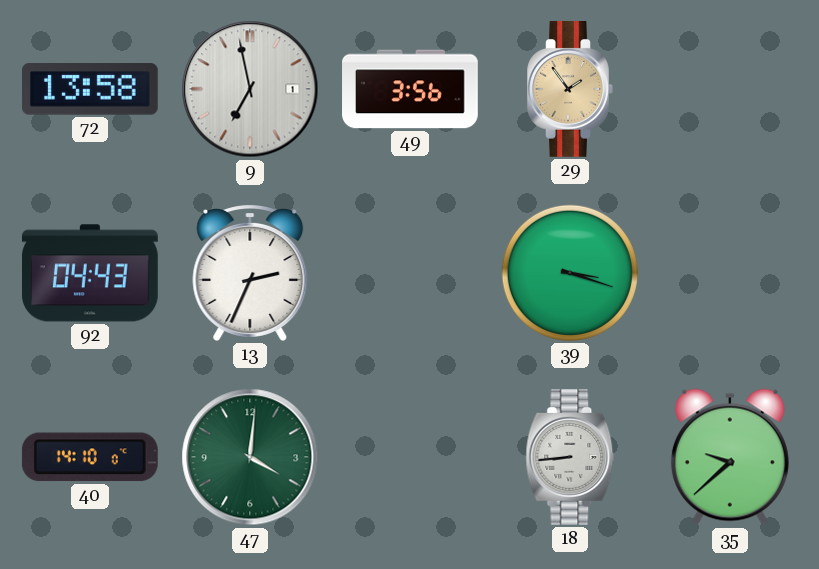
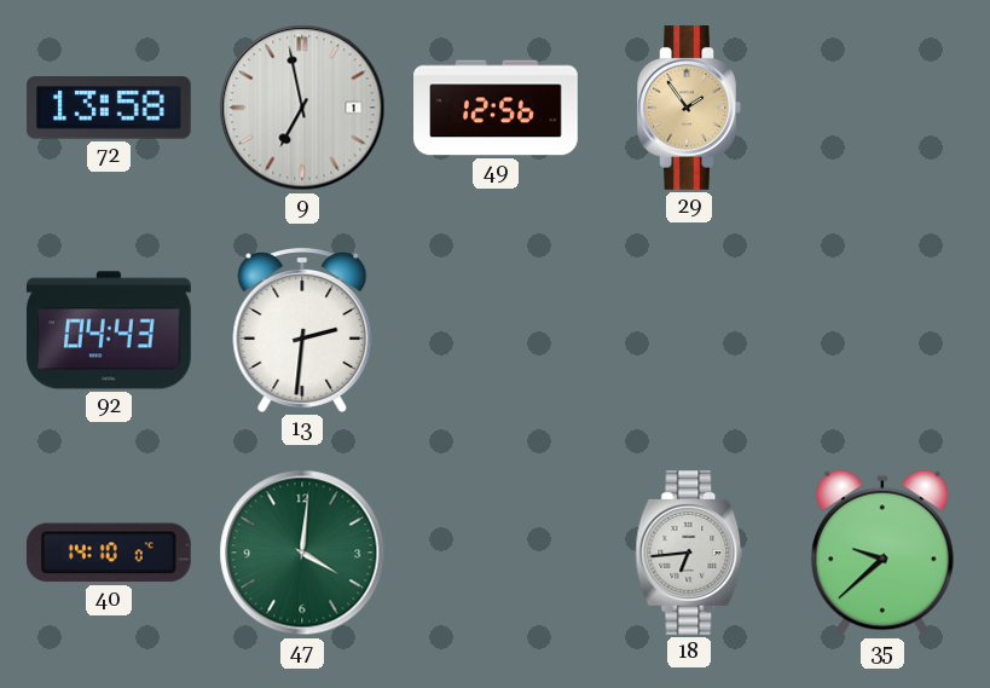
49: 3:56 -> 12:56
13: 2:34 -> 2:31
39: 3:18 -> none
18: 8:44 -> 6:44
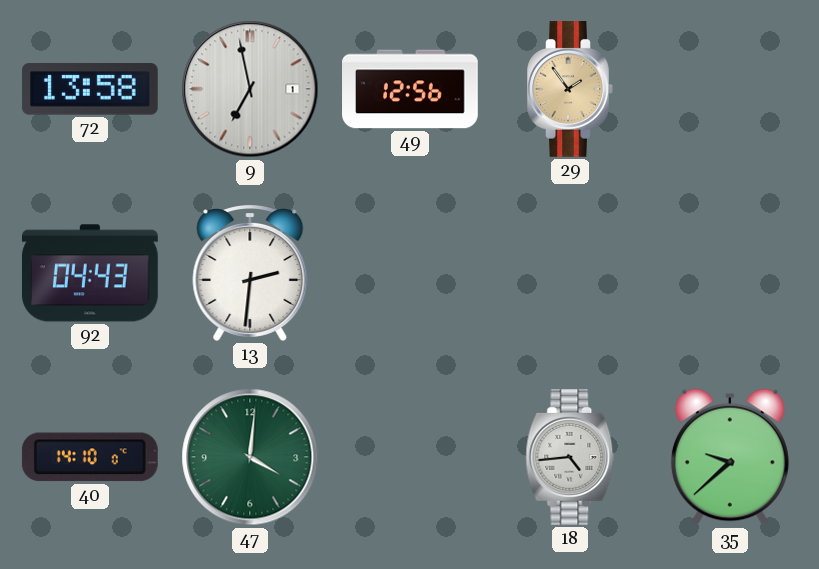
18: 6:44 -> 4:44
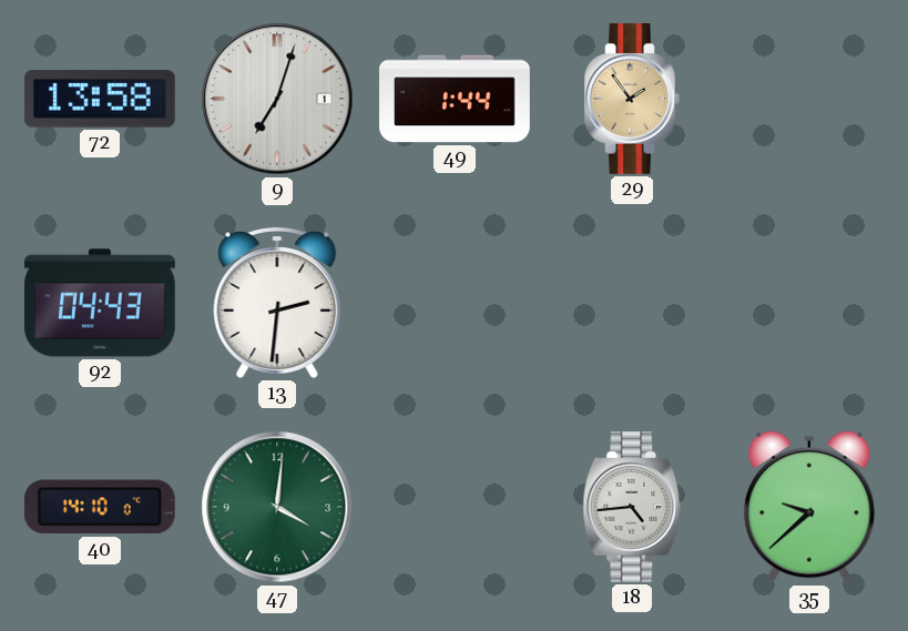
9: 6:58 -> 7:03
49: 12:56 -> 1:44
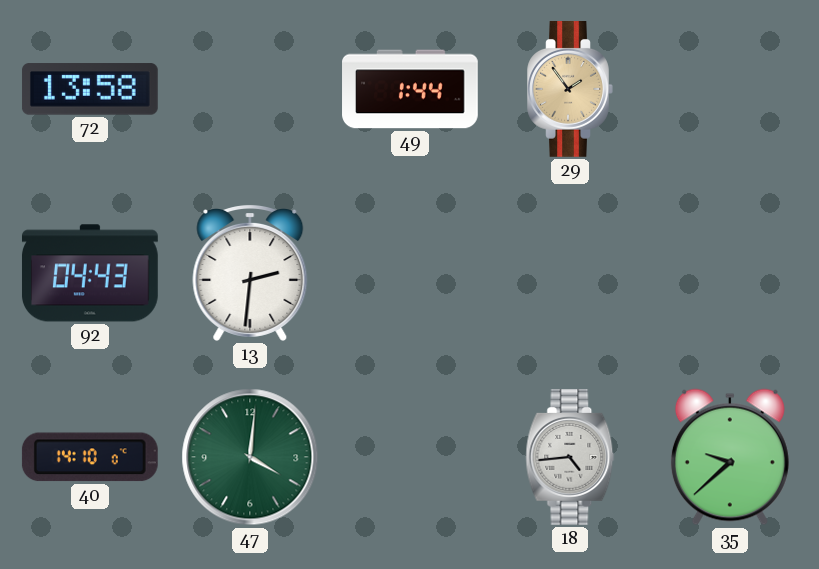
9: 7:03 -> none
